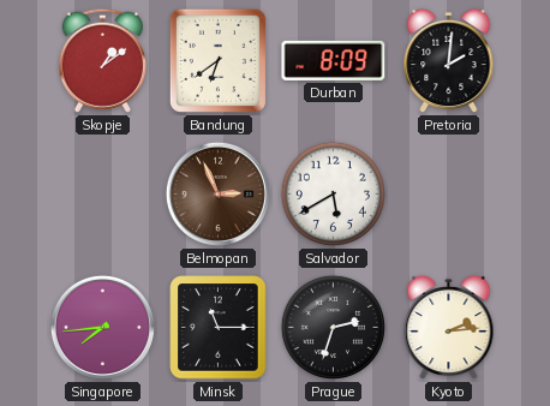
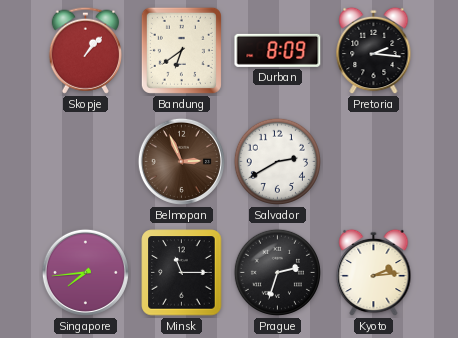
Skopje: 1:09 -> 1:07
Pretoria: 2:01 -> 2:16
Salvador: 5:40 -> 2:40
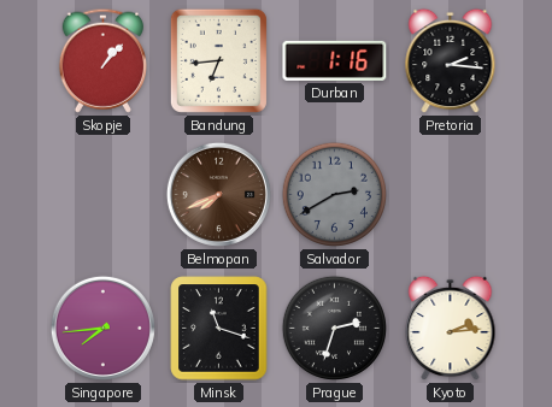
Bandung: 6:39 -> 6:44
Durban: 8:09 -> 1:16
Belmopan: 2:56 -> 7:41
Salvador dial: white -> grey
Minsk: 11:15 -> 11:18
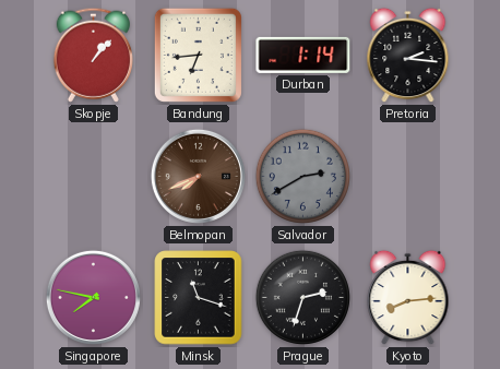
Durban: 1:16 -> 1:14
Singapore: 7:44 -> 7:47
Kyoto: 2:14 -> 8:14
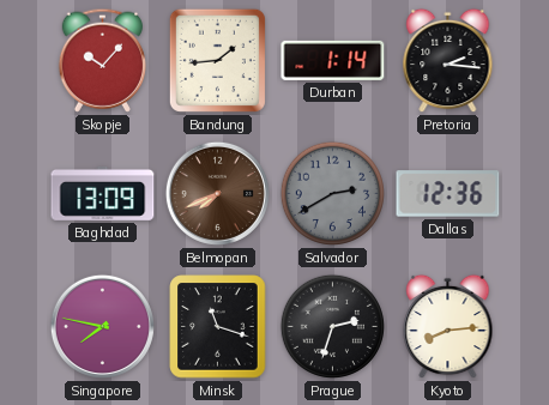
Skopje: 1:07 -> 10:07
Bandung: 6:44 -> 1:44
Baghdad: none -> 13:09
Dallas: none -> 12:36
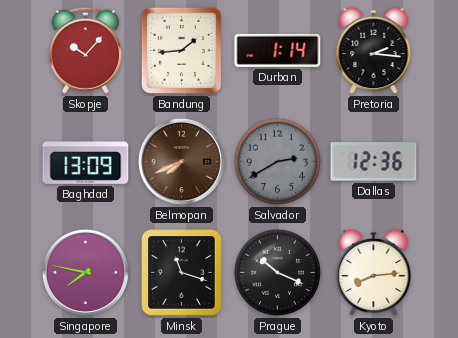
Prague: 2:33 -> 10:19
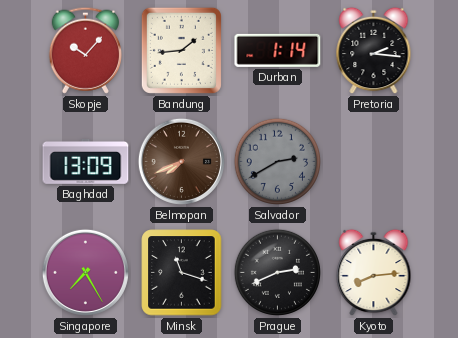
Dallas: 12:36 -> none
Singapore: 7:47 -> 7:25
Prague: 10:19 -> 2:41
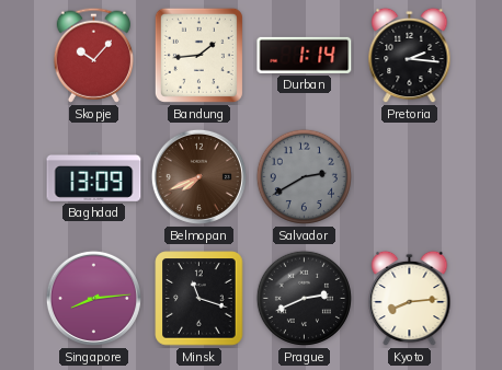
Singapore: 7:25 -> 8:14
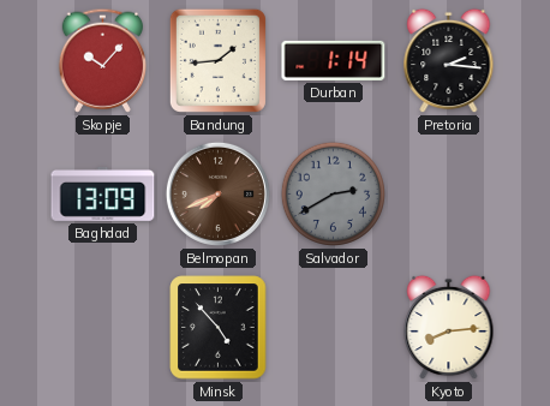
Singapore: 8:14 -> none
Minsk: 11:18 -> 4:53
Prague: 2:41 -> none
